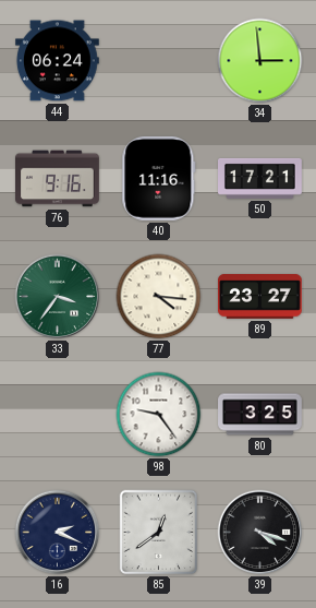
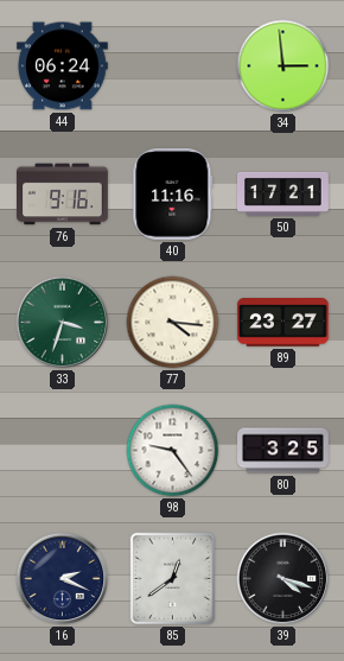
33: 3:36 -> 3:33
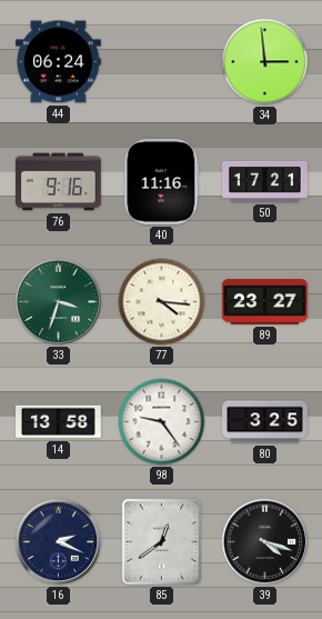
14: none -> 13:58
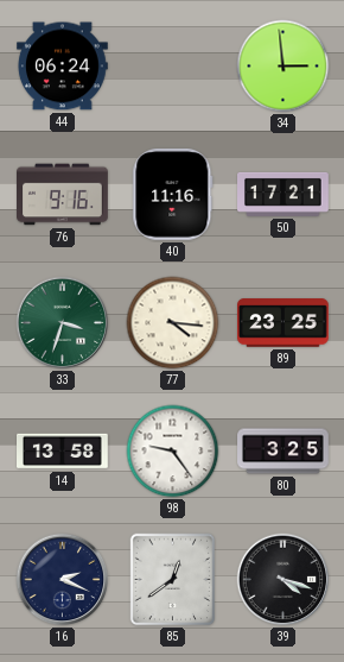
89: 23:27 -> 23:25
